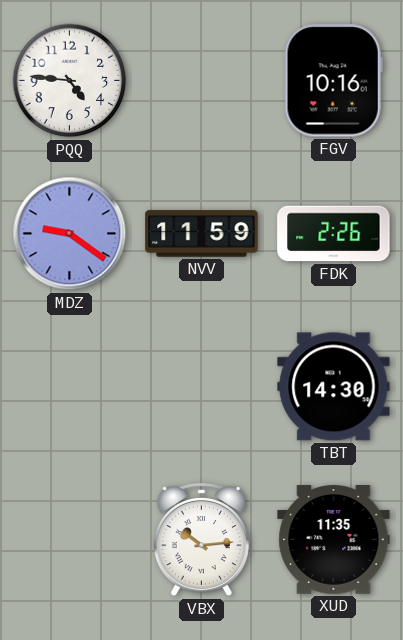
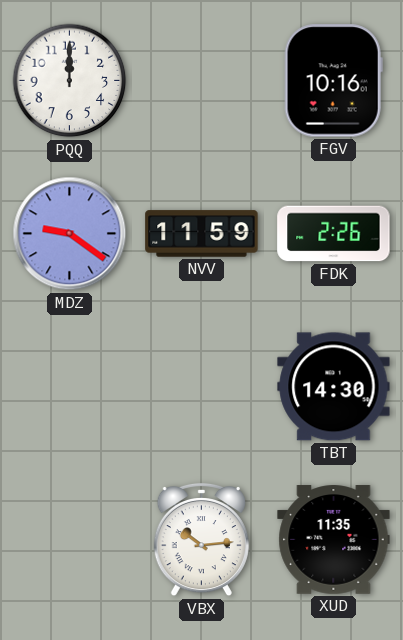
PQQ: 4:46 -> 12:00
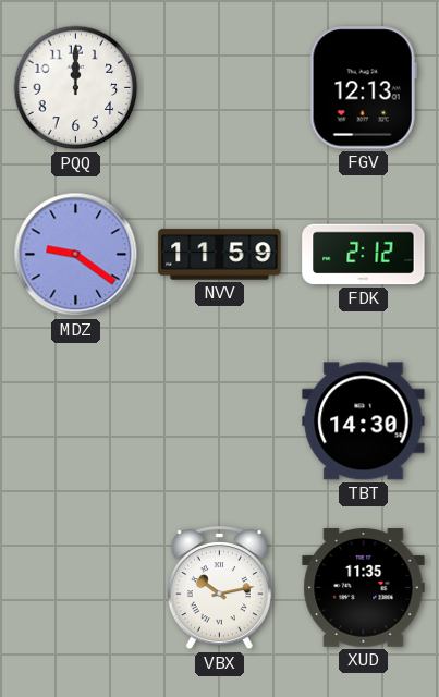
FGV: 10:16 -> 12:13
FDK: 2:26 -> 2:12
VBX: 10:14 -> 10:13
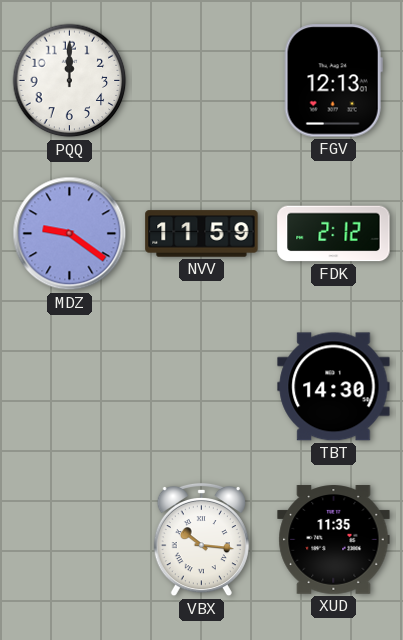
VBX: 10:13 -> 10:16
